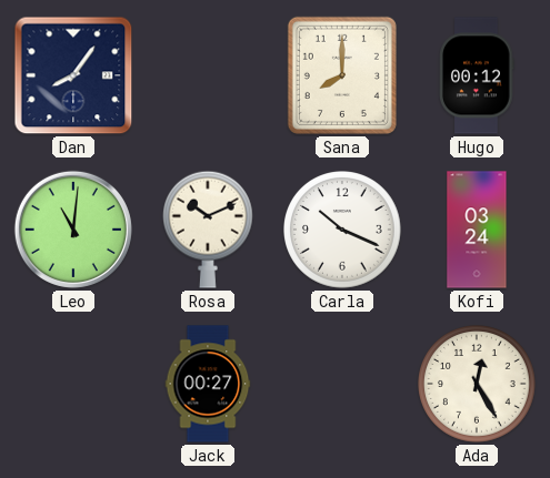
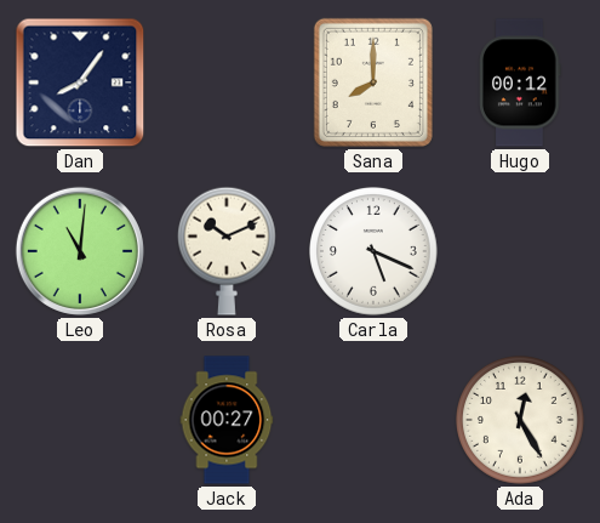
Carla: 10:19 -> 5:19
Kofi: 03:24 -> none
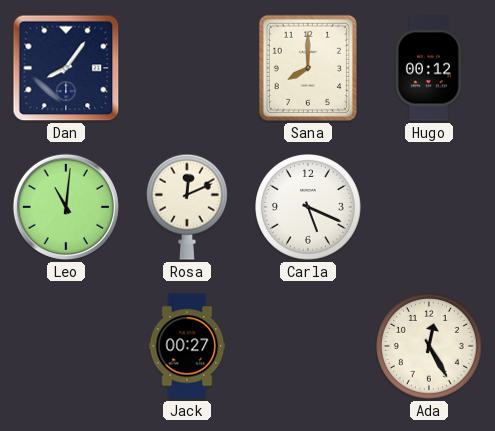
Rosa: 10:11 -> 12:11
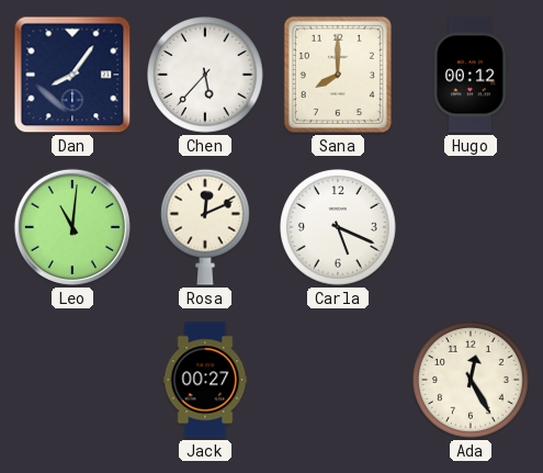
Chen: none -> 5:37
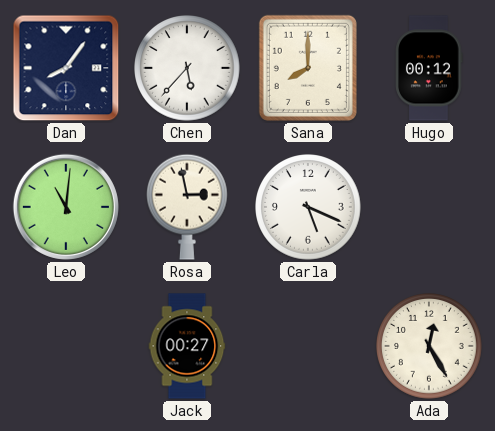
Rosa: 12:11 -> 2:58
